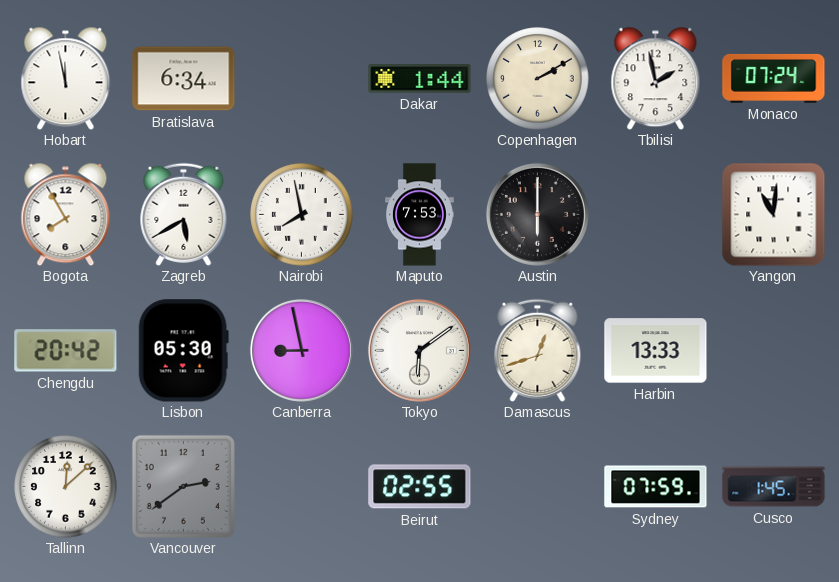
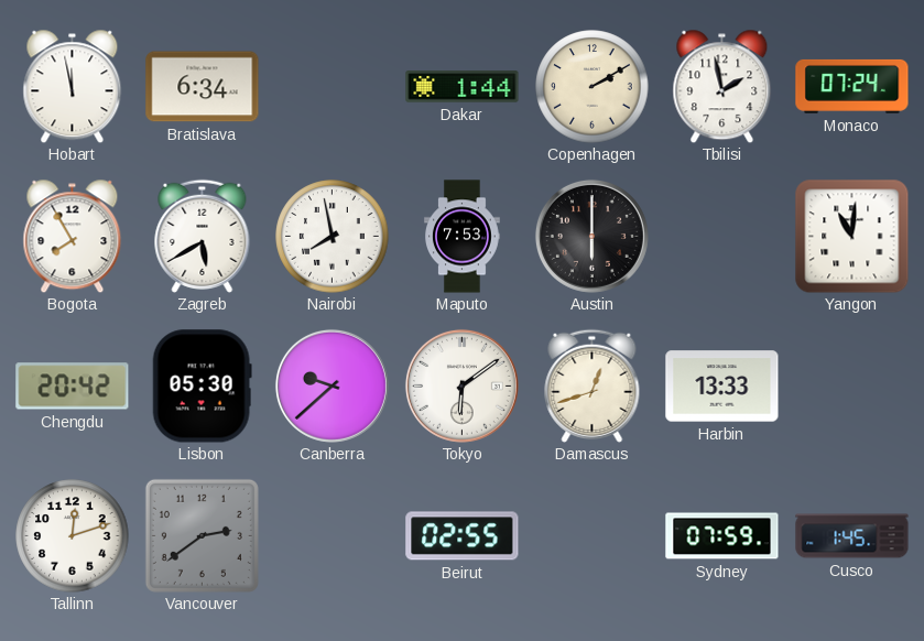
Canberra: 8:58 -> 9:38
Tallinn: 12:08 -> 12:12
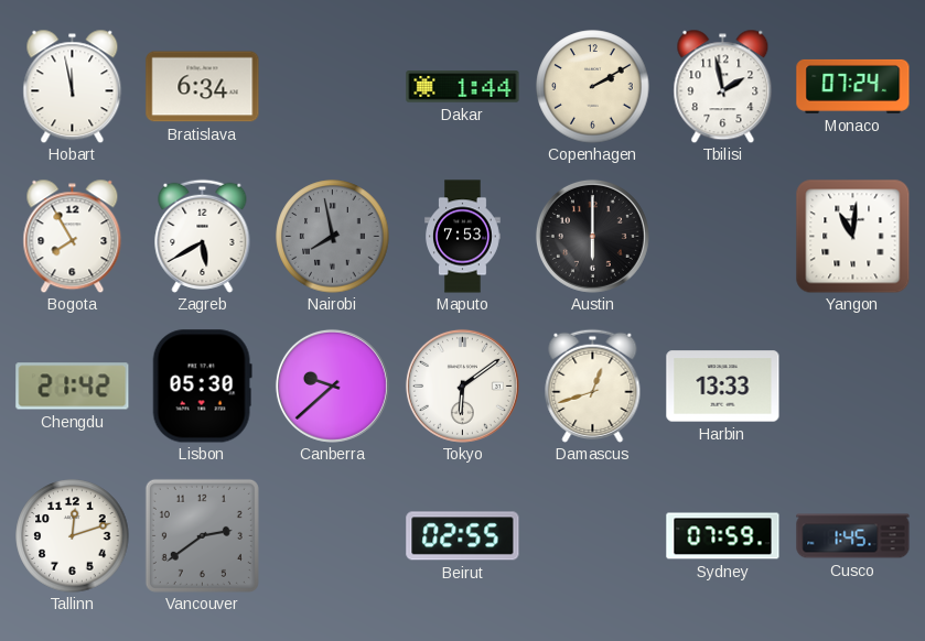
Nairobi dial: white -> grey
Chengdu: 20:42 -> 21:42
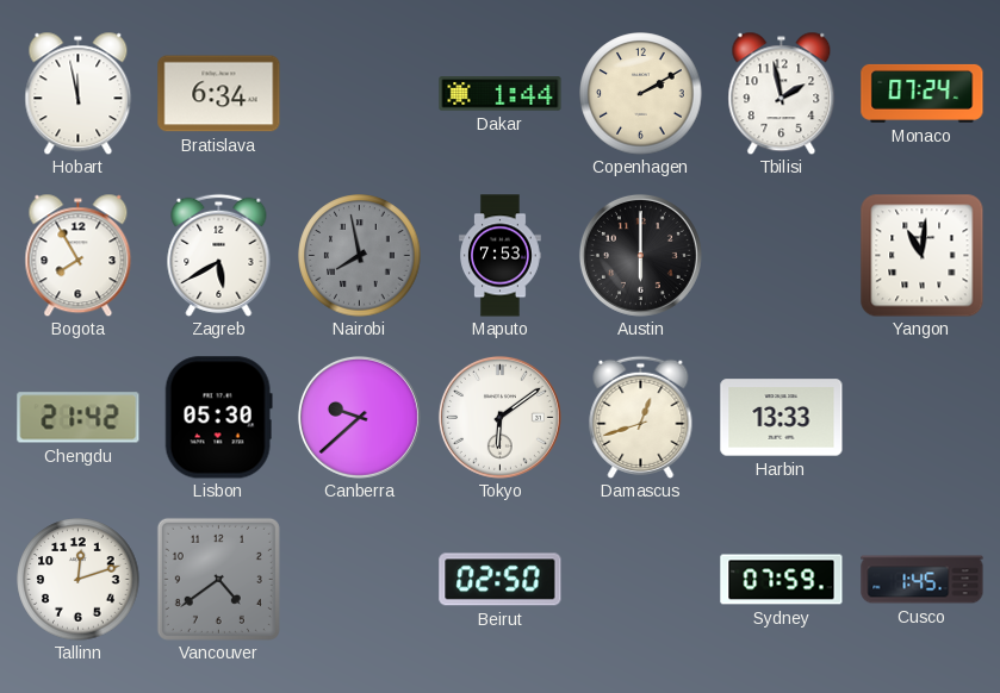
Vancouver: 2:39 -> 4:39
Beirut: 02:55 -> 02:50
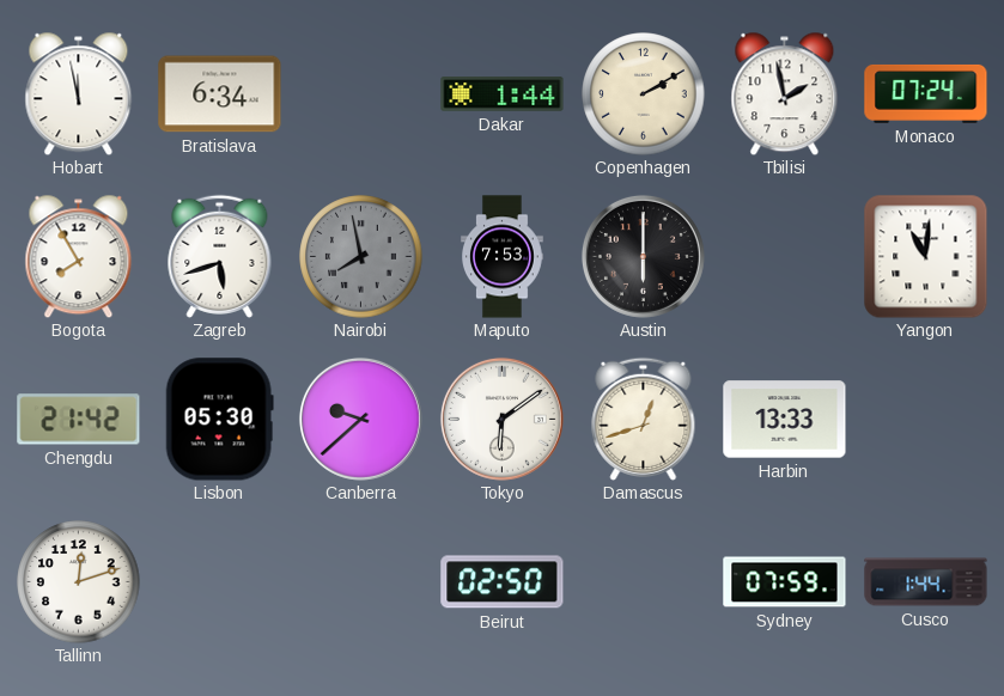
Zagreb: 5:40 -> 5:42
Vancouver: 4:39 -> none
Cusco: 1:45 -> 1:44
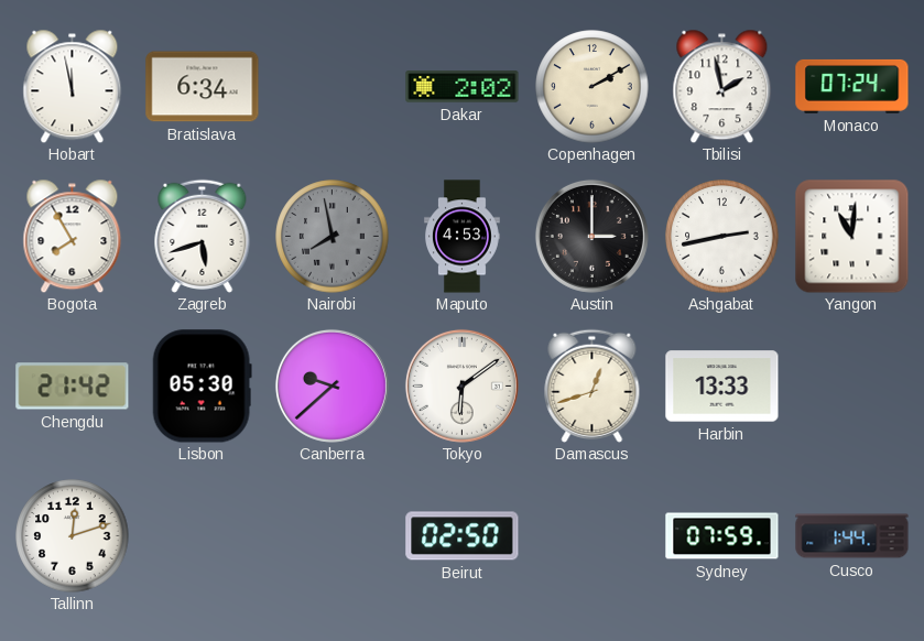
Dakar: 1:44 -> 2:02
Maputo: 7:53 -> 4:53
Austin: 6:00 -> 3:00
Ashgabat: none -> 2:43
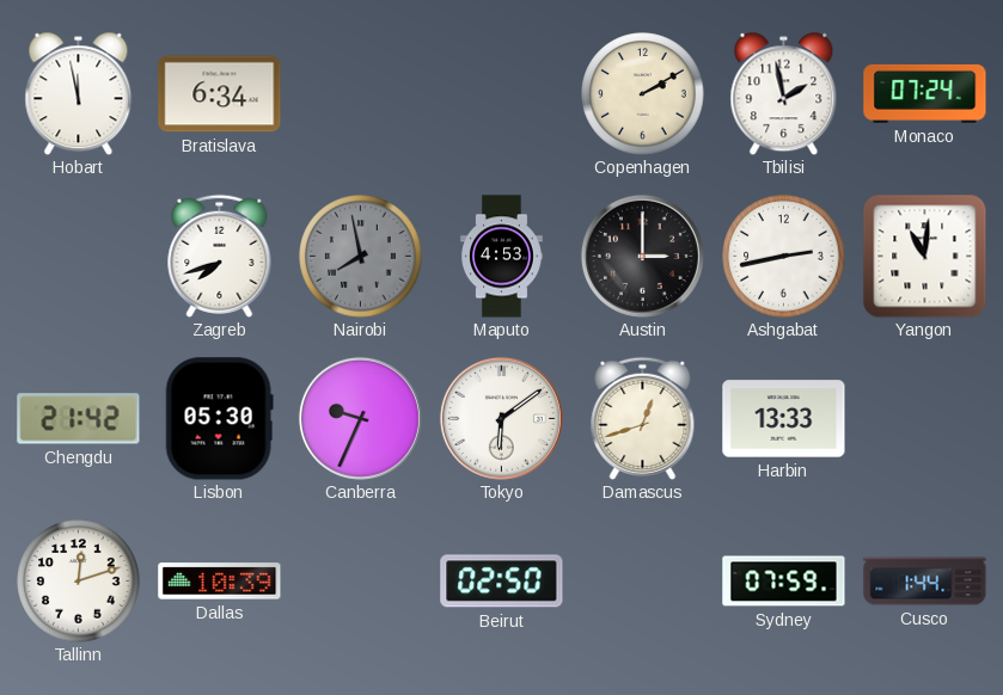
Dakar: 2:02 -> none
Bogota: 7:55 -> none
Zagreb: 5:42 -> 7:42
Canberra: 9:38 -> 9:34
Dallas: none -> 10:39
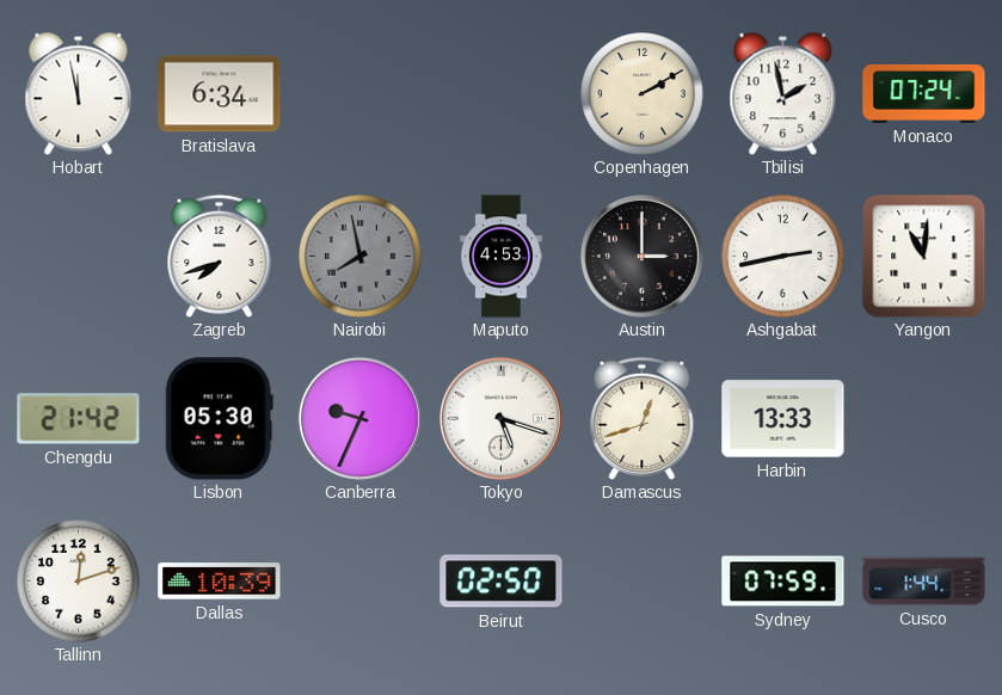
Tokyo: 6:09 -> 5:18
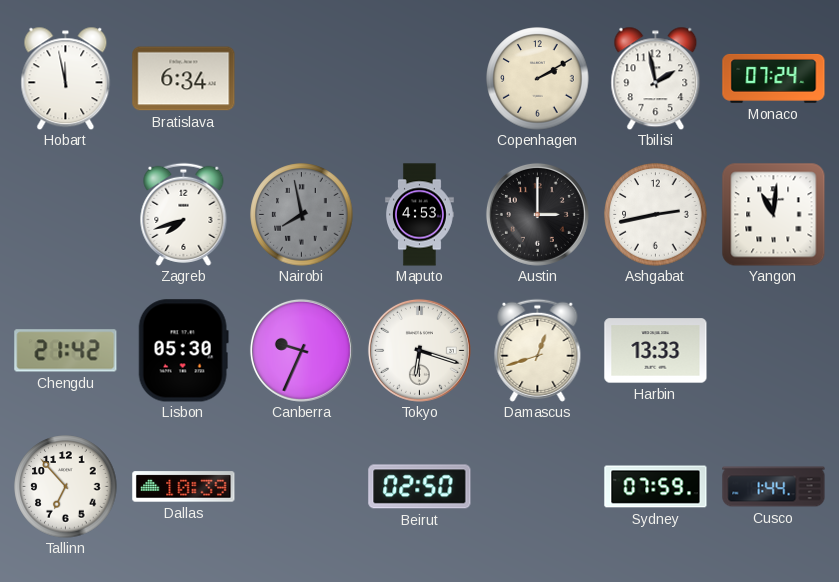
Tokyo: 5:18 -> 6:18
Tallinn: 12:12 -> 6:53
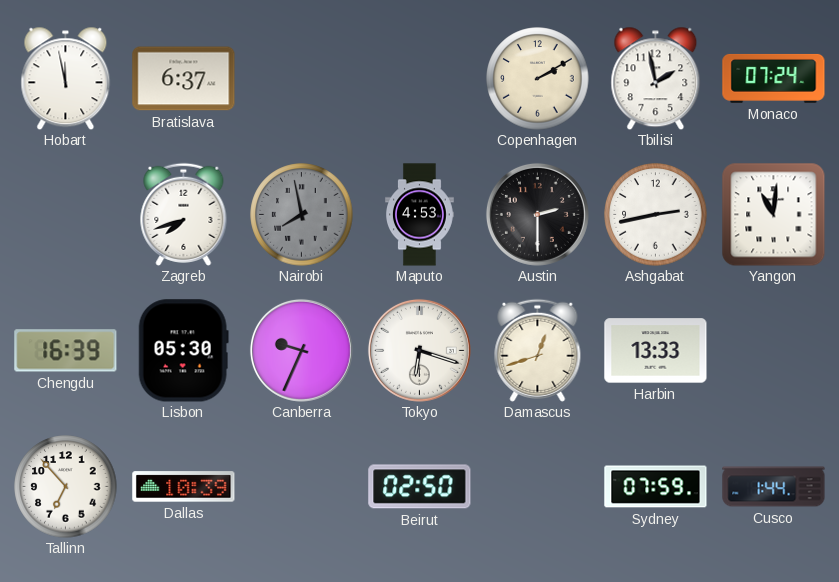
Bratislava: 6:34 -> 6:37
Austin: 3:00 -> 2:30
Chengdu: 21:42 -> 16:39
